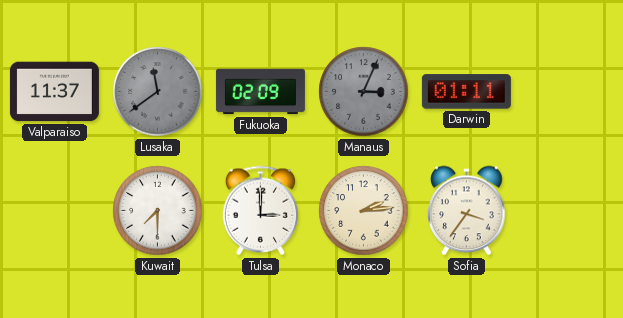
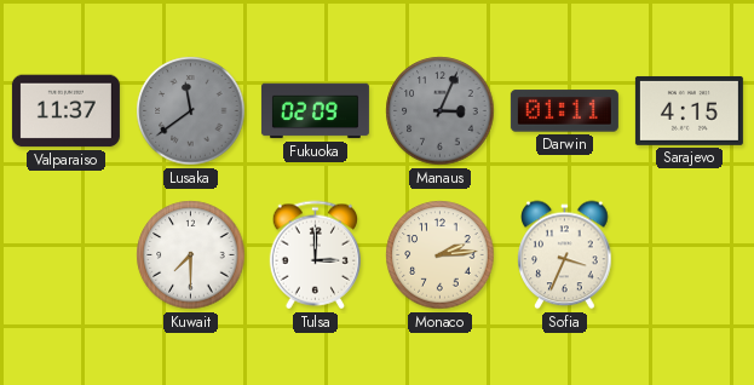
Sarajevo: none -> 4:15
Sofia: 3:36 -> 3:34
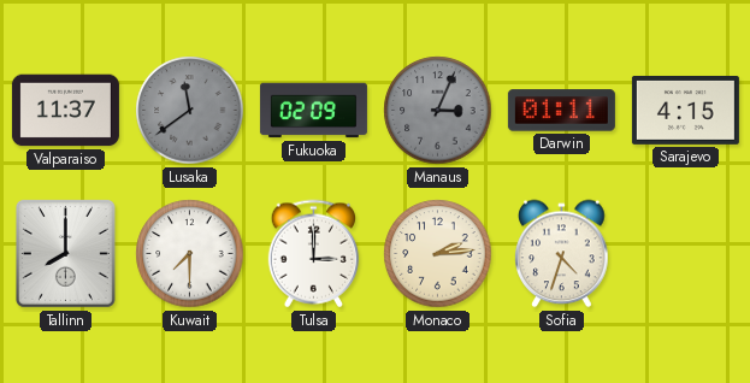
Tallinn: none -> 8:00
Sofia: 3:34 -> 4:33
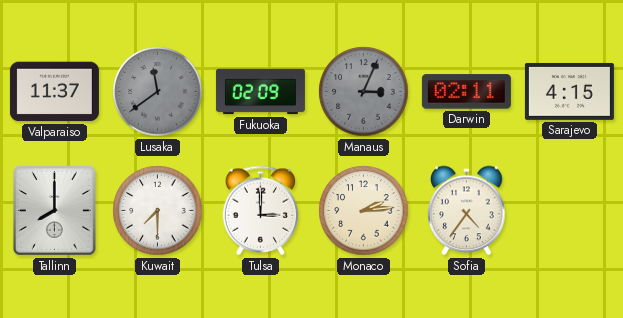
Darwin: 01:11 -> 02:11
Sofia: 4:33 -> 4:36
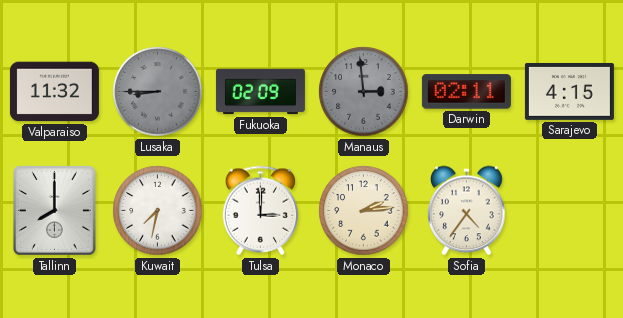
Valparaiso: 11:37 -> 11:32
Lusaka: 11:39 -> 8:45
Manaus: 3:04 -> 2:59
Kuwait: 7:30 -> 7:32
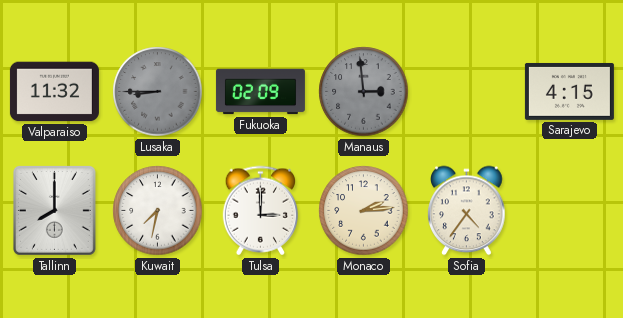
Darwin: 02:11 -> none
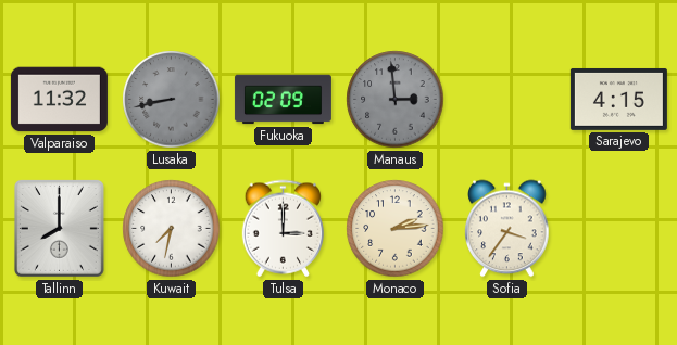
Lusaka: 8:45 -> 8:43
Sofia: 4:36 -> 3:36
